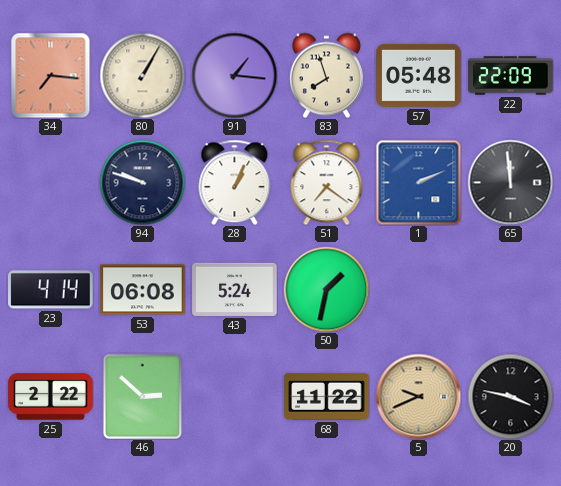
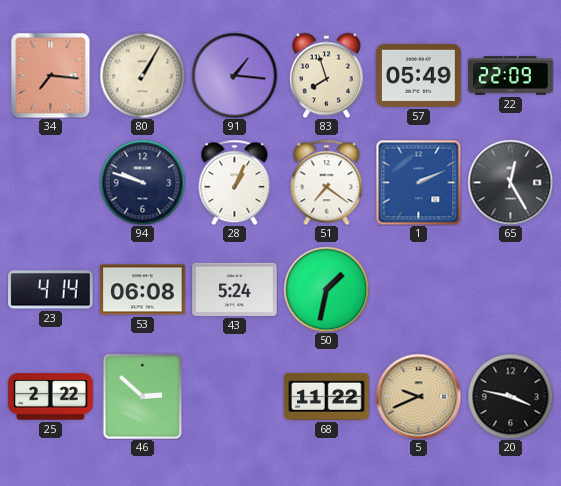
57: 05:48 -> 05:49
65: 11:59 -> 12:25
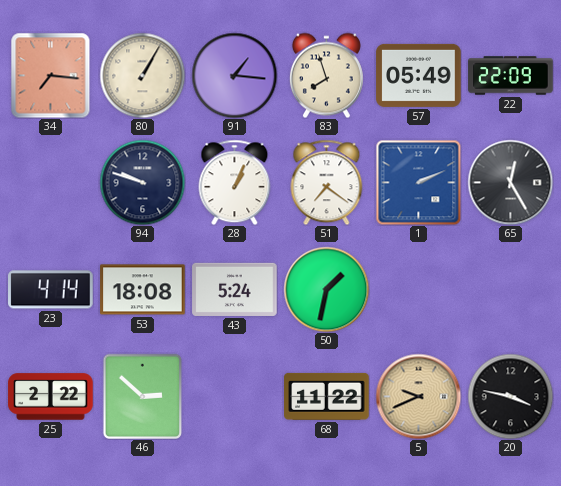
53: 06:08 -> 18:08
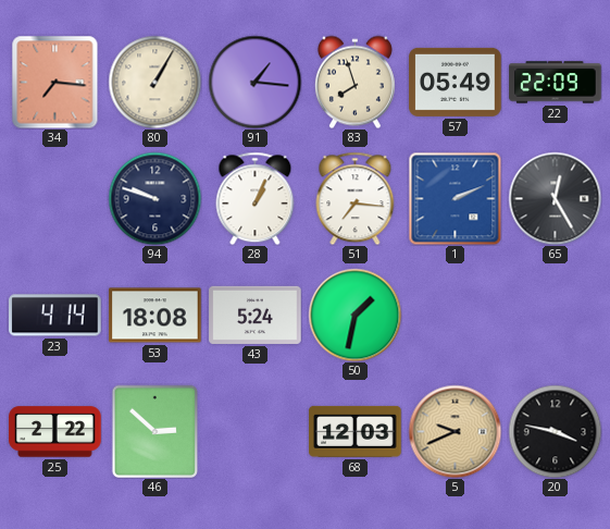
51: 7:21 -> 7:16
68: 11:22 -> 12:03
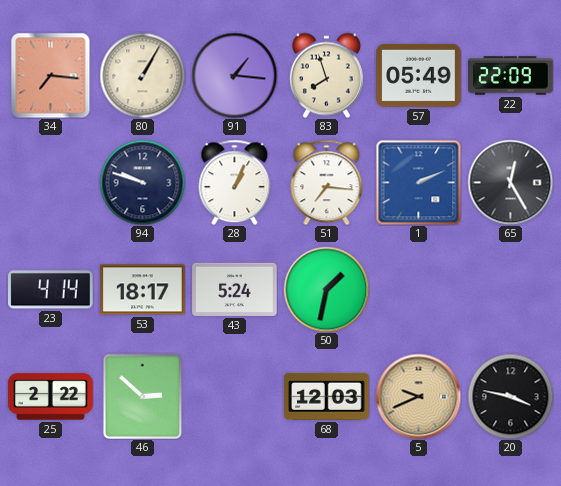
53: 18:08 -> 18:17
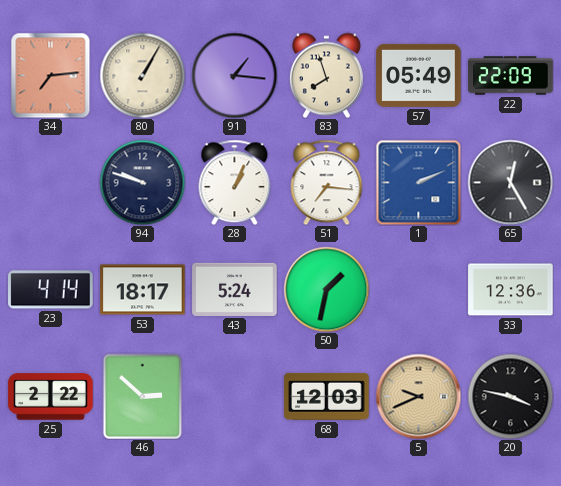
34: 7:16 -> 7:14
33: none -> 12:36
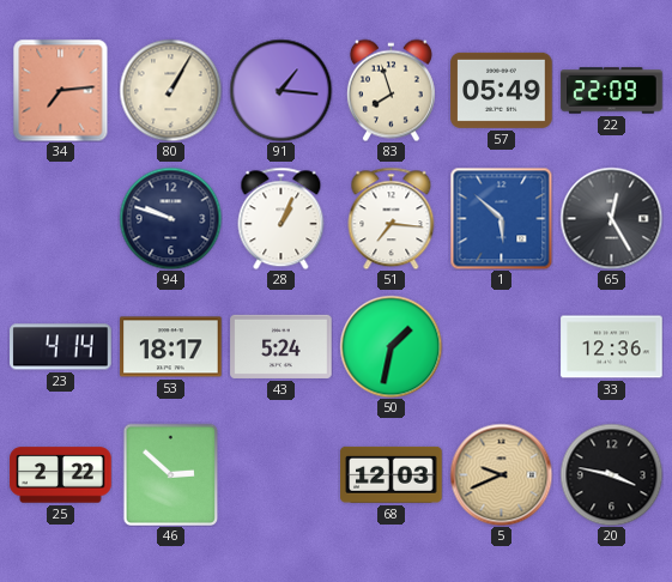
1: 2:11 -> 5:52
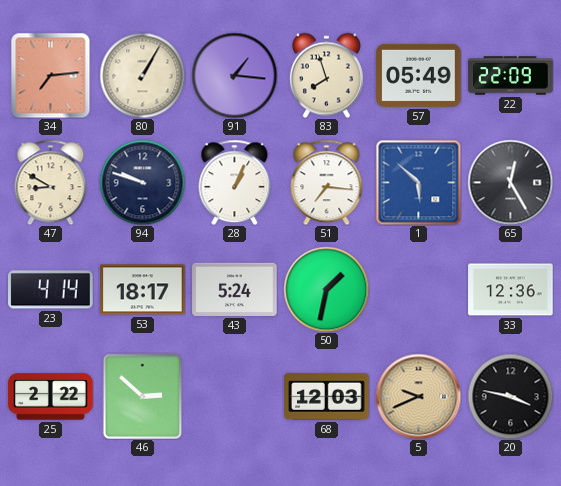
47: none -> 8:50
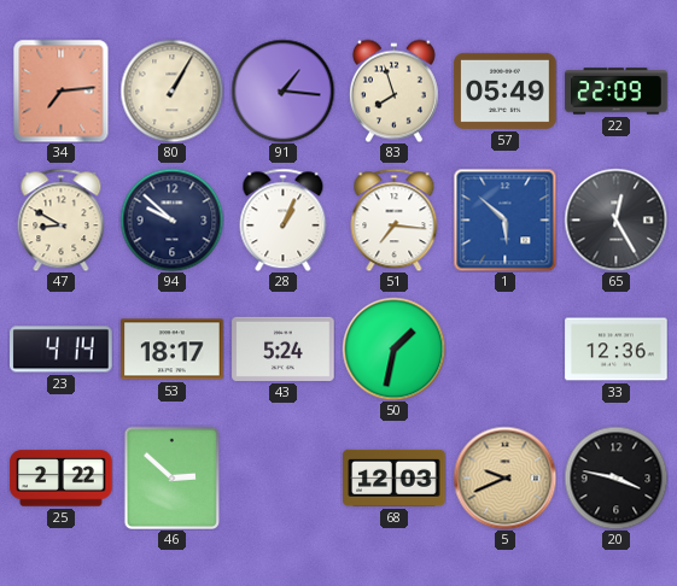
94: 9:48 -> 9:52
